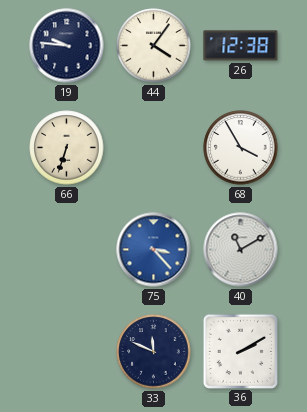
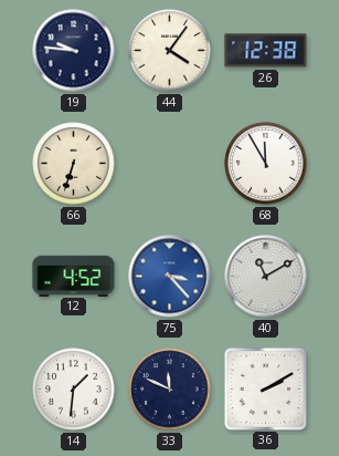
68: 3:55 -> 11:55
12: none -> 4:52
14: none -> 1:31
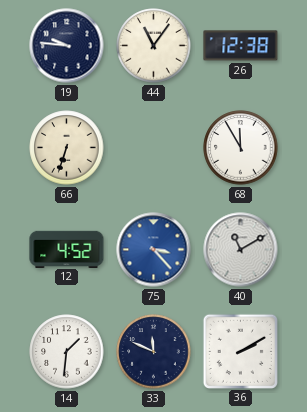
44: 4:06 -> 11:06
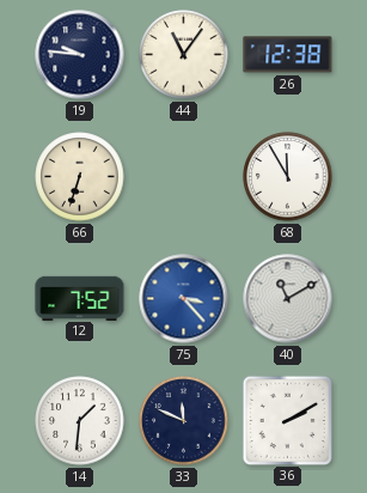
12: 4:52 -> 7:52
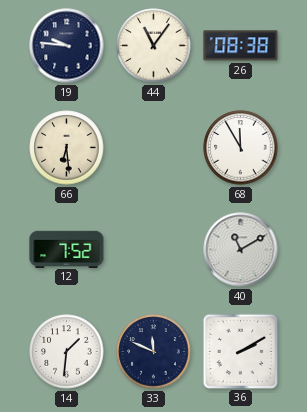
26: 12:38 -> 08:38
66: 6:33 -> 6:29
75: 3:23 -> none
